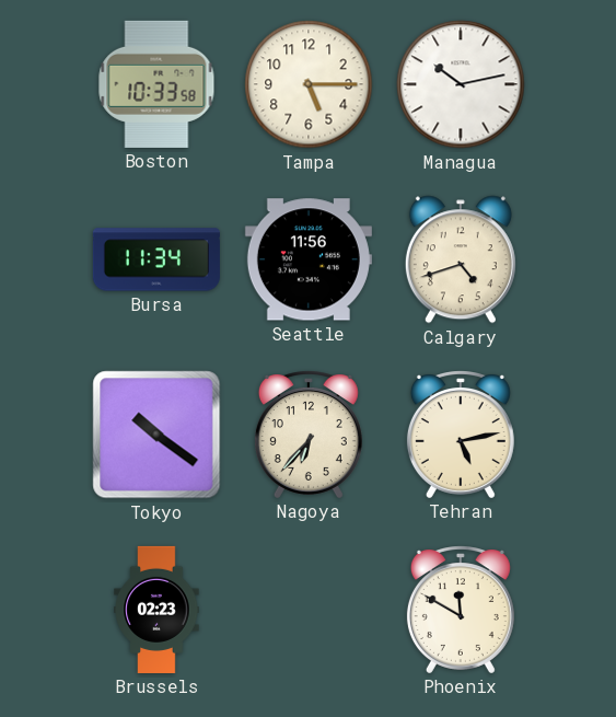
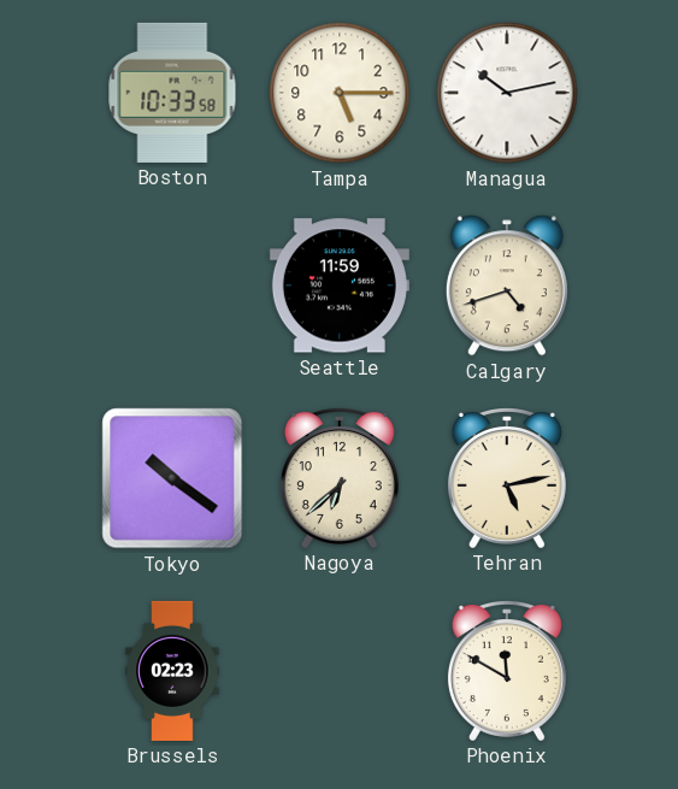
Bursa: 11:34 -> none
Seattle: 11:56 -> 11:59
Nagoya: 6:37 -> 6:38
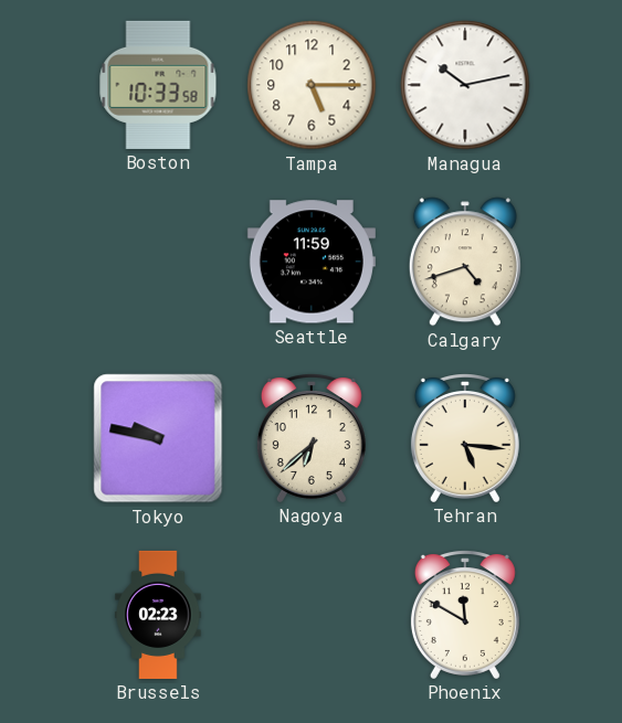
Tokyo: 10:21 -> 9:47
Tehran: 5:13 -> 5:16
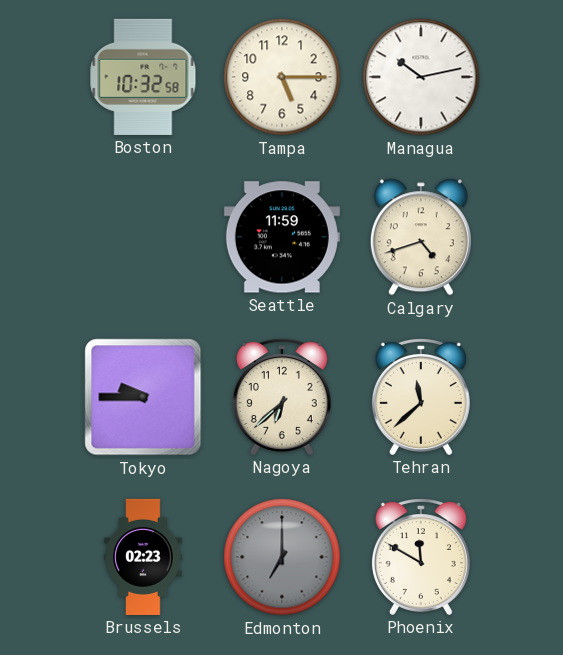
Boston: 10:33 -> 10:32
Tokyo: 9:47 -> 9:45
Tehran: 5:16 -> 11:38
Edmonton: none -> 7:00
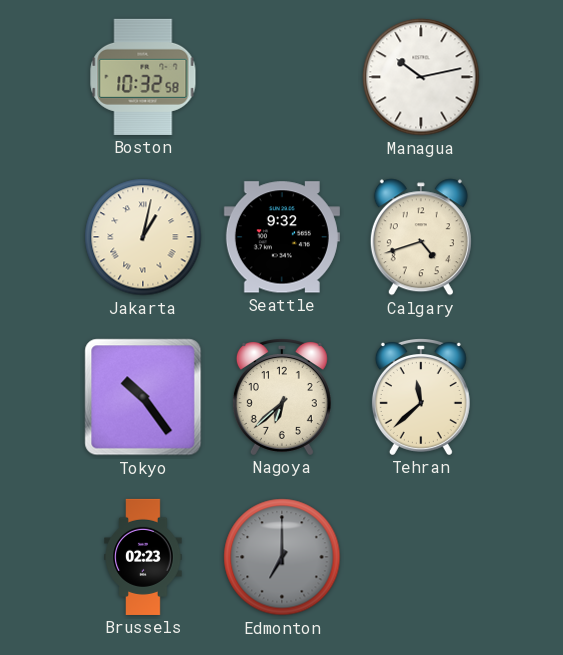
Tampa: 5:15 -> none
Jakarta: none -> 1:02
Seattle: 11:59 -> 9:32
Tokyo: 9:45 -> 10:24
Phoenix: 11:50 -> none
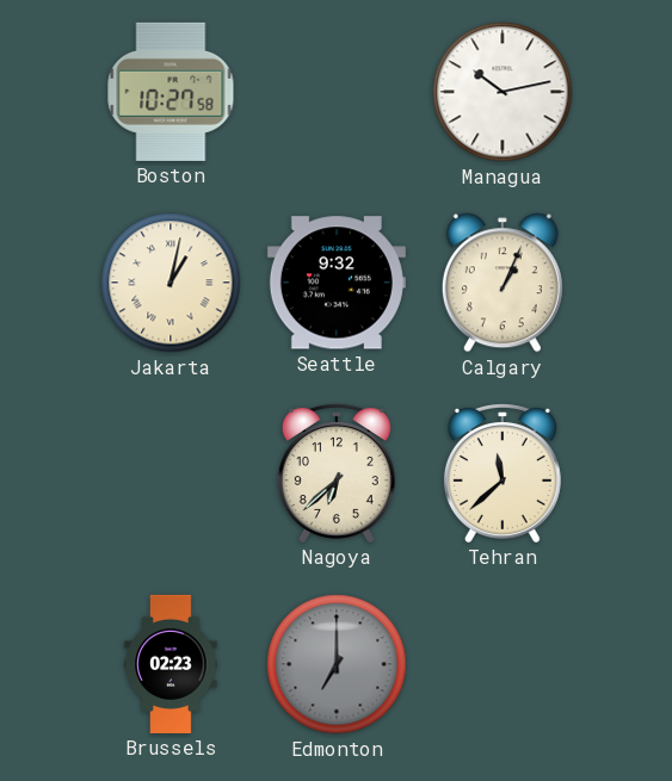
Boston: 10:32 -> 10:27
Calgary: 4:42 -> 1:04
Tokyo: 10:24 -> none
